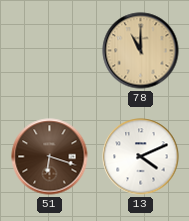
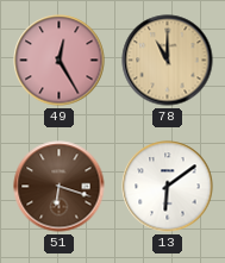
49: none -> 12:25
13: 4:11 -> 6:09
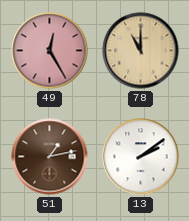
51: 6:18 -> 1:13
13: 6:09 -> 2:09
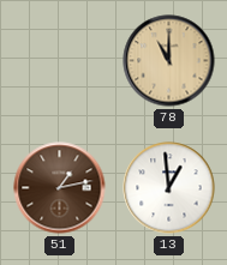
49: 12:25 -> none
13: 2:09 -> 12:59
